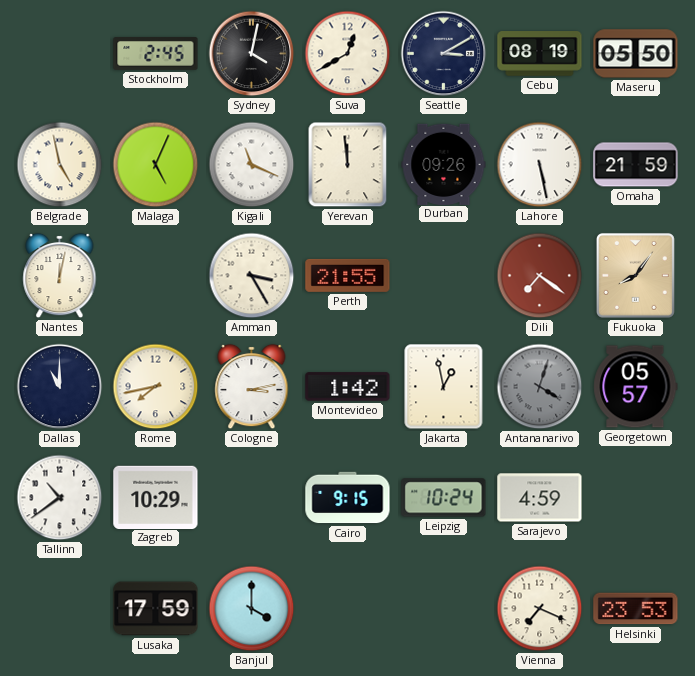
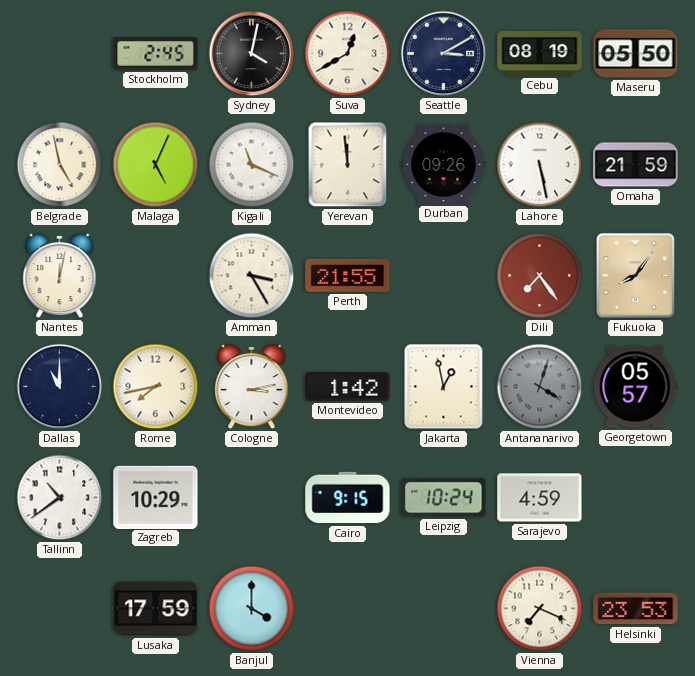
Dili: 7:21 -> 7:24
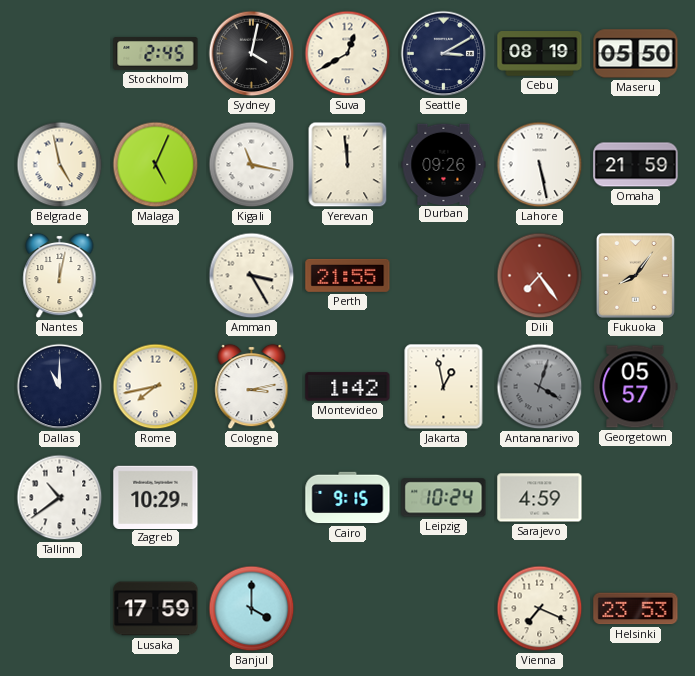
Kigali: 11:19 -> 11:17
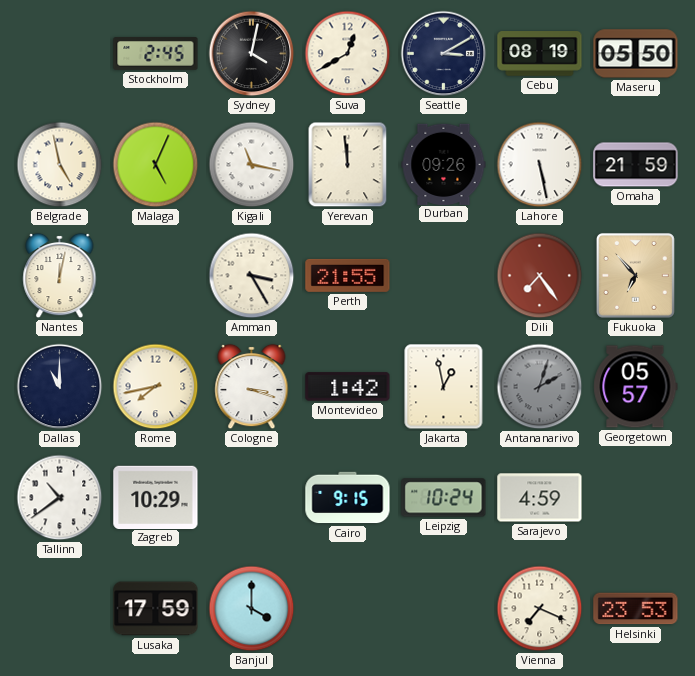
Fukuoka: 8:06 -> 6:53
Cologne: 3:13 -> 3:18
Antananarivo: 4:03 -> 2:03
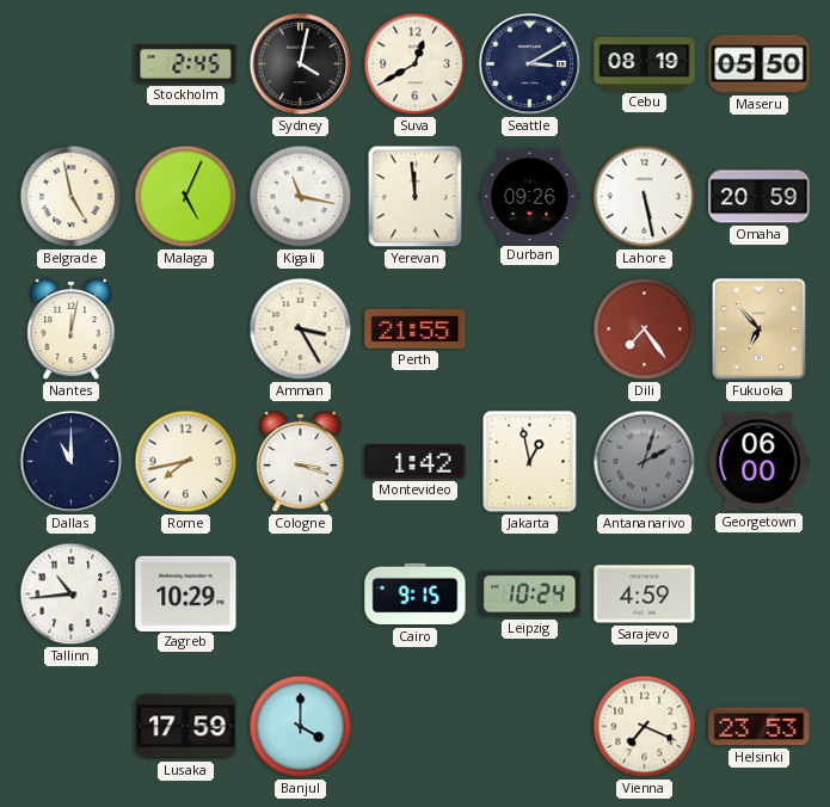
Omaha: 21:59 -> 20:59
Georgetown: 05:57 -> 06:00
Tallinn: 10:39 -> 10:44
